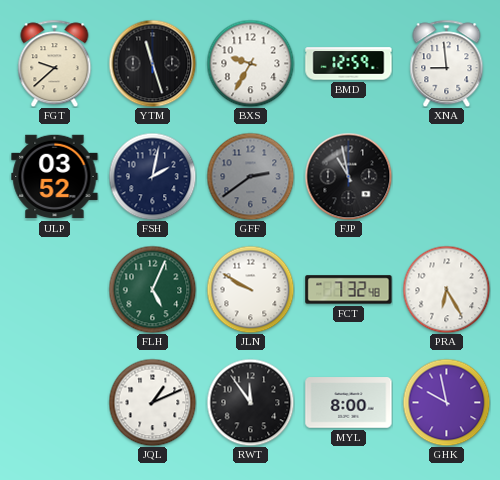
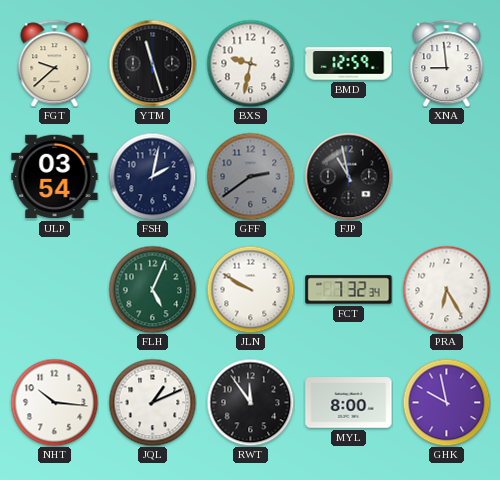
BXS: 9:35 -> 9:32
ULP: 03:52 -> 03:54
FCT: 7:32:48 -> 7:32:34
NHT: none -> 10:16
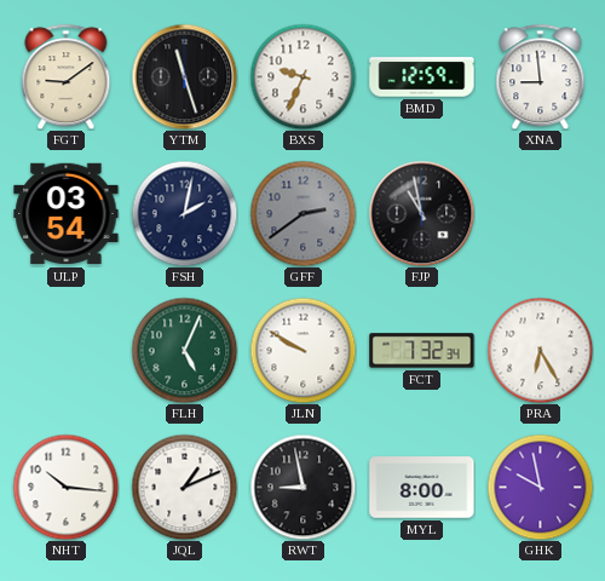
FGT: 9:38 -> 9:09
BXS: 9:32 -> 9:34
RWT: 11:54 -> 8:58
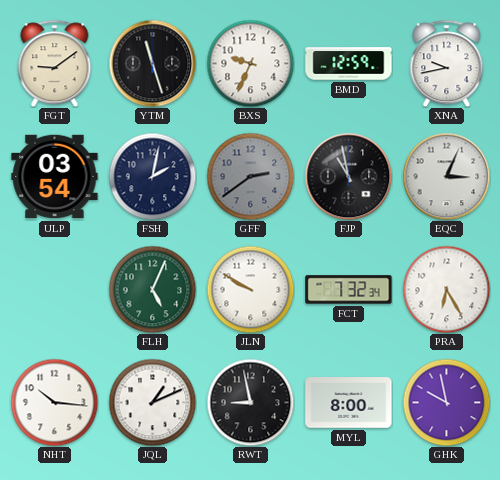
XNA: 8:59 -> 9:43
EQC: none -> 3:04
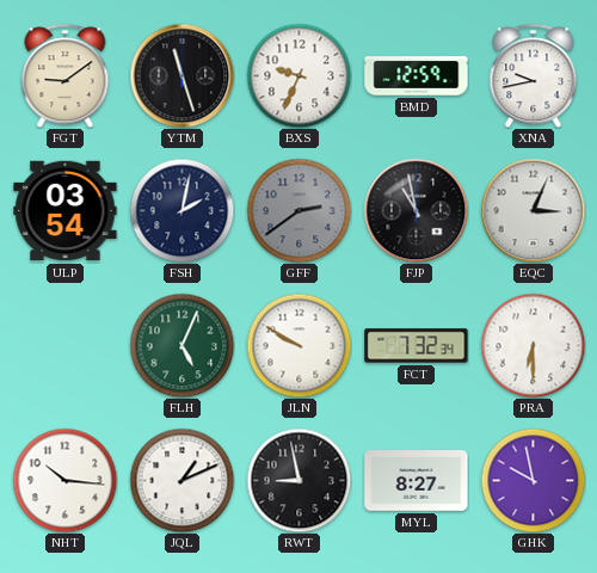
PRA: 6:25 -> 6:30
MYL: 8:00 -> 8:27
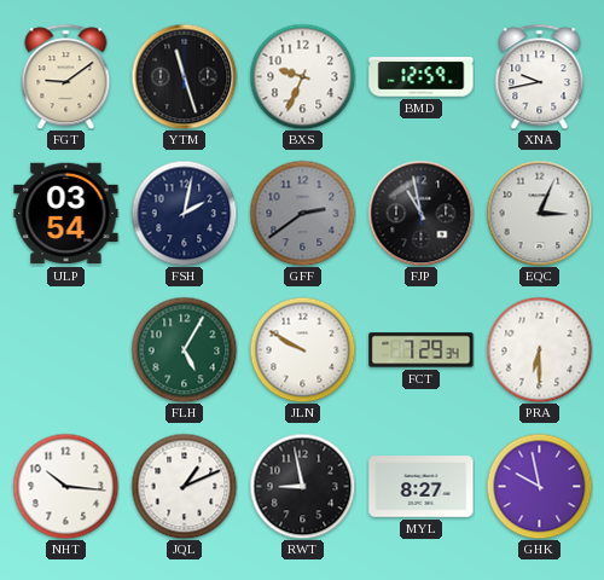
FLH: 5:04 -> 5:05
FCT: 7:32 -> 7:29
